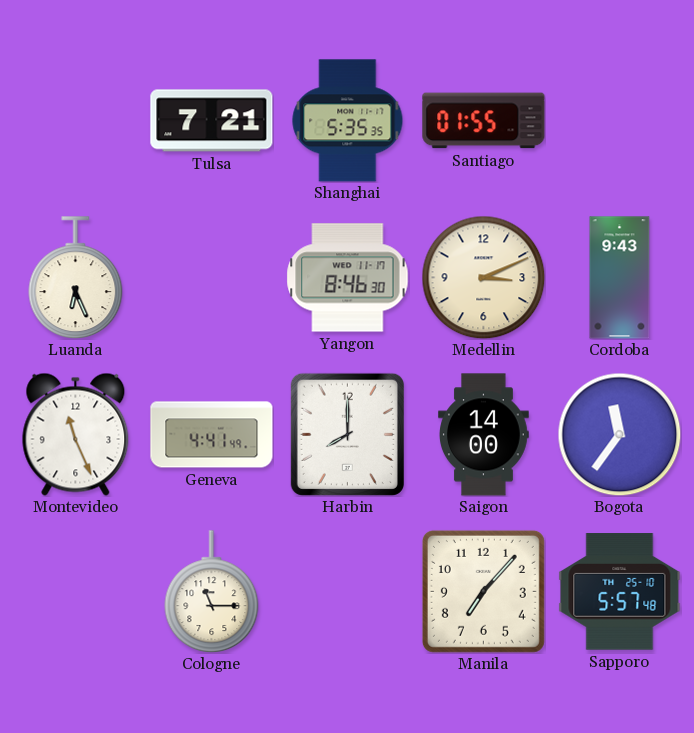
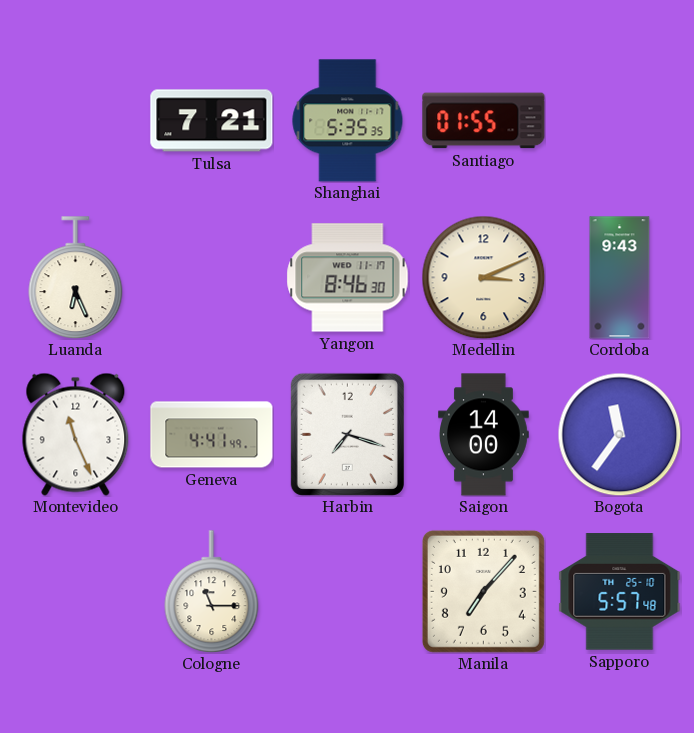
Harbin: 8:00 -> 7:18
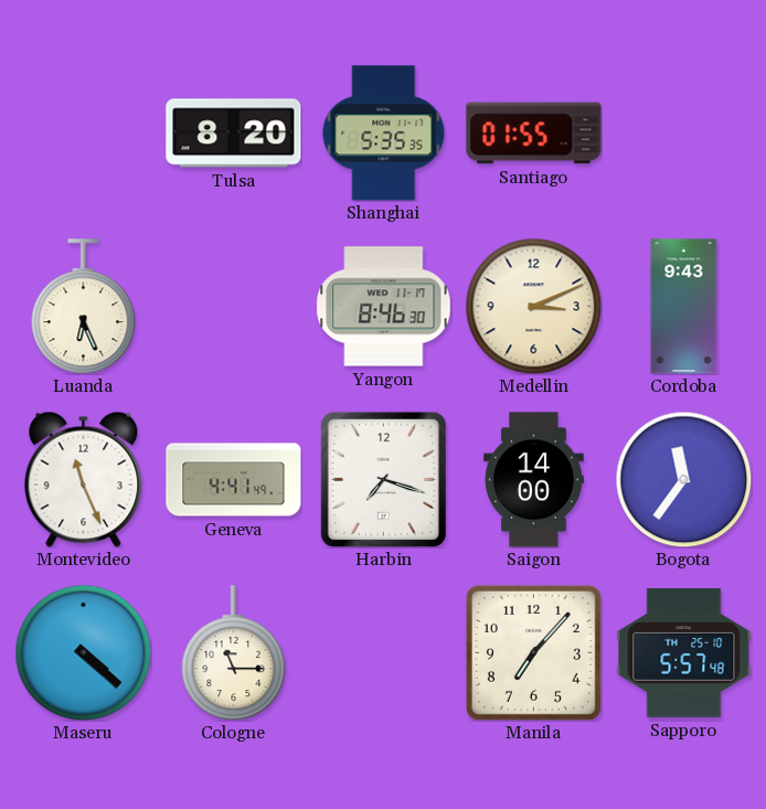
Tulsa: 7:21 -> 8:20
Maseru: none -> 4:22
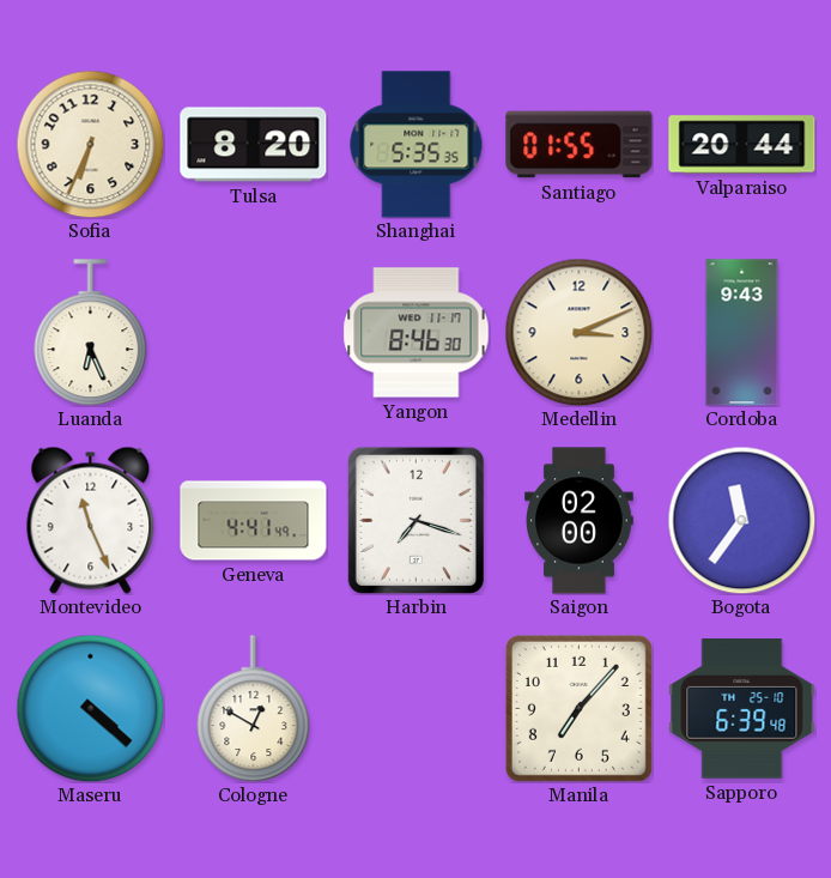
Sofia: none -> 6:34
Valparaiso: none -> 20:44
Saigon: 14:00 -> 02:00
Cologne: 11:15 -> 12:50
Sapporo: 5:57 -> 6:39
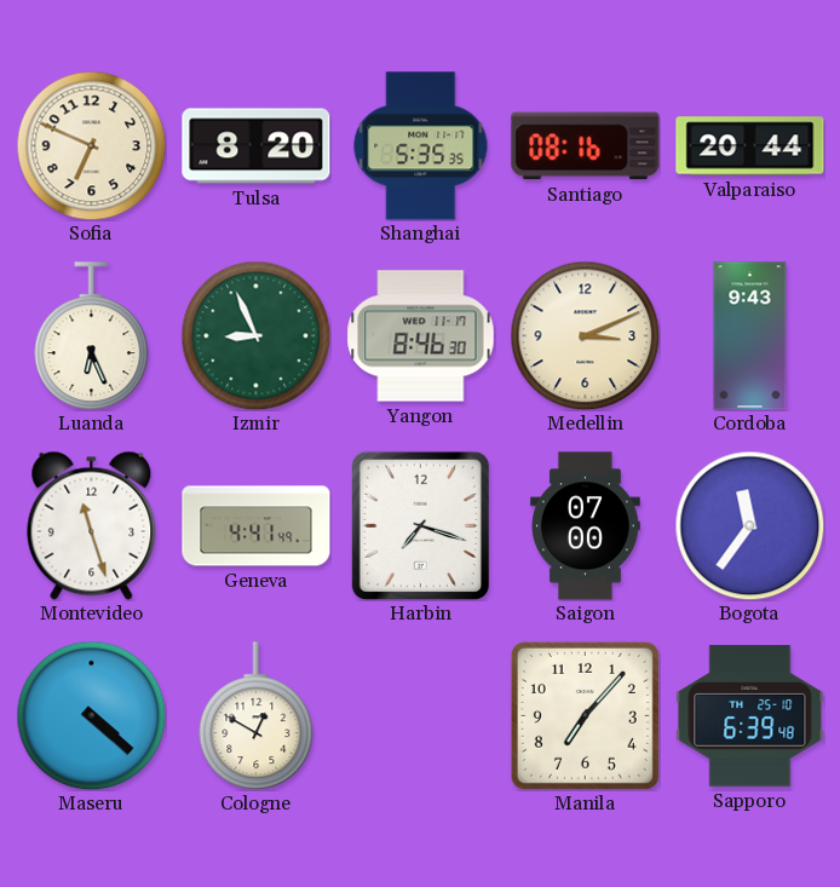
Sofia: 6:34 -> 6:49
Santiago: 01:55 -> 08:16
Izmir: none -> 8:56
Montevideo: 11:26 -> 11:27
Saigon: 02:00 -> 07:00
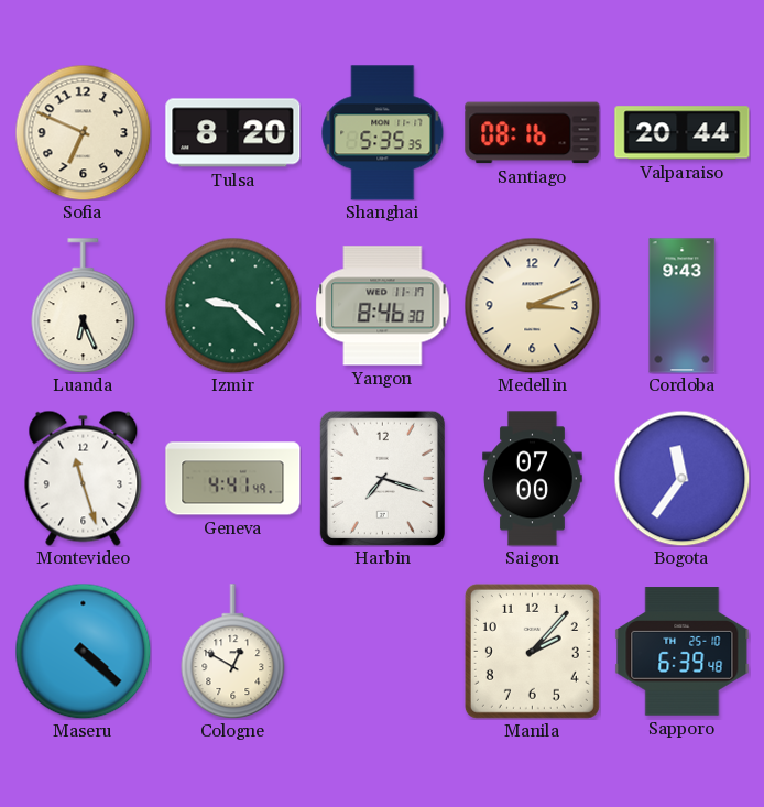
Izmir: 8:56 -> 9:22
Manila: 7:07 -> 2:07
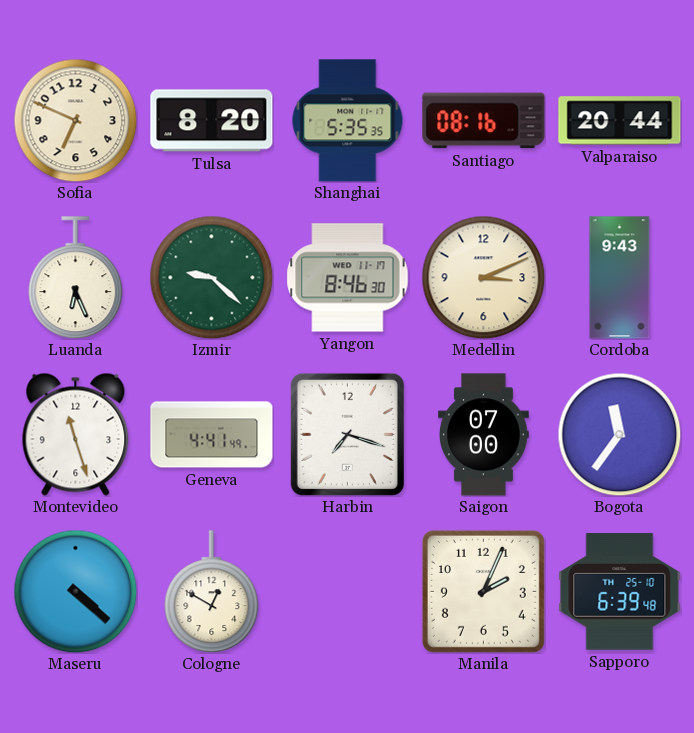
Manila: 2:07 -> 2:04
